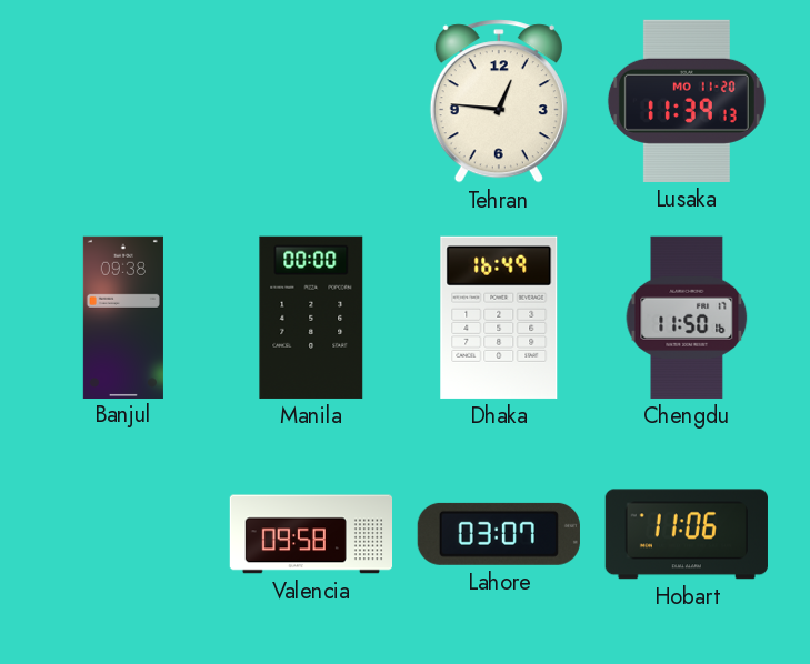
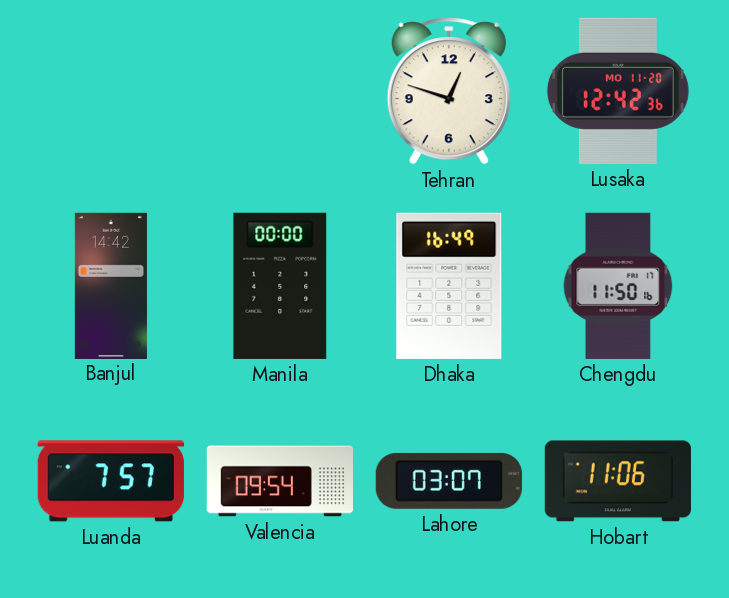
Tehran: 12:46 -> 12:48
Lusaka: 11:39 -> 12:42
Banjul: 09:38 -> 14:42
Luanda: none -> 7:57
Valencia: 09:58 -> 09:54
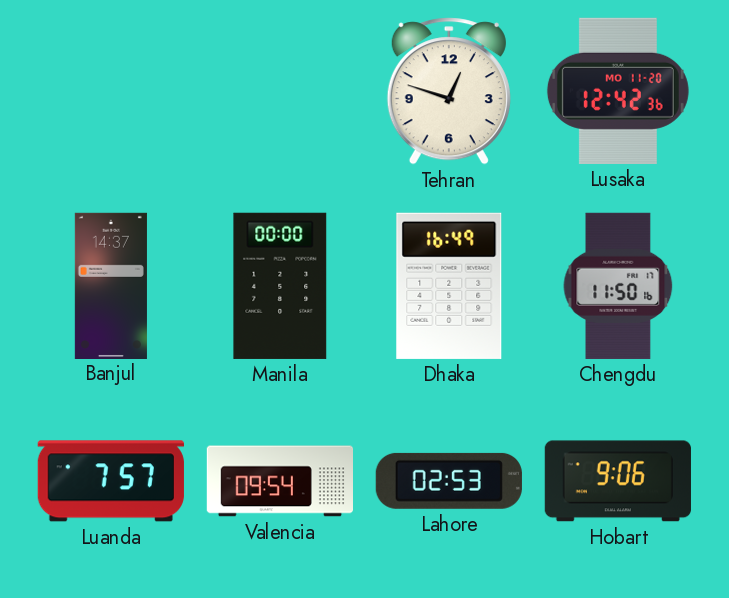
Banjul: 14:42 -> 14:37
Lahore: 03:07 -> 02:53
Hobart: 11:06 -> 9:06
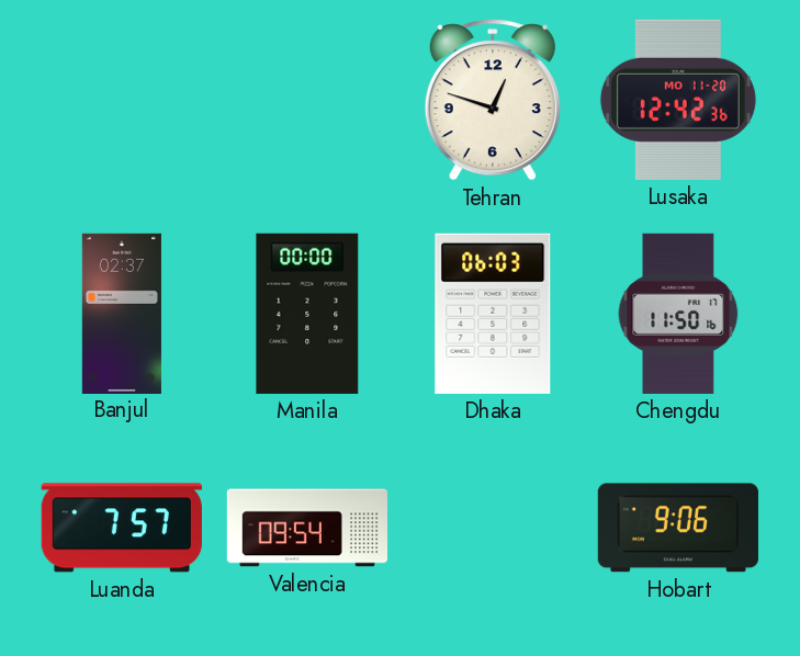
Banjul: 14:37 -> 02:37
Dhaka: 16:49 -> 06:03
Lahore: 02:53 -> none
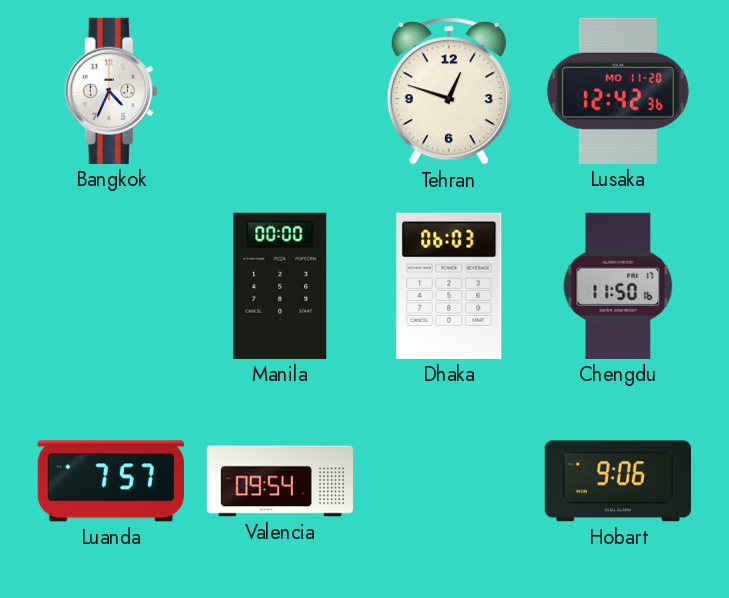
Bangkok: none -> 4:34
Banjul: 02:37 -> none
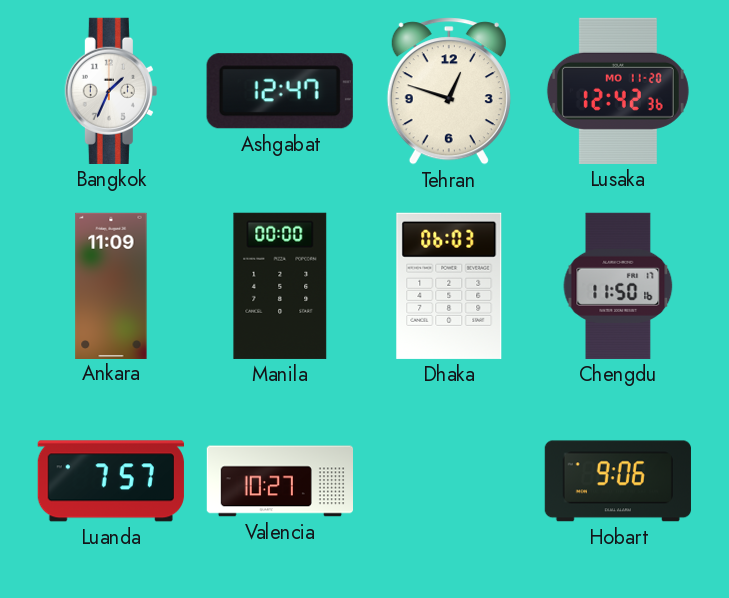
Bangkok: 4:34 -> 1:34
Ashgabat: none -> 12:47
Ankara: none -> 11:09
Valencia: 09:54 -> 10:27
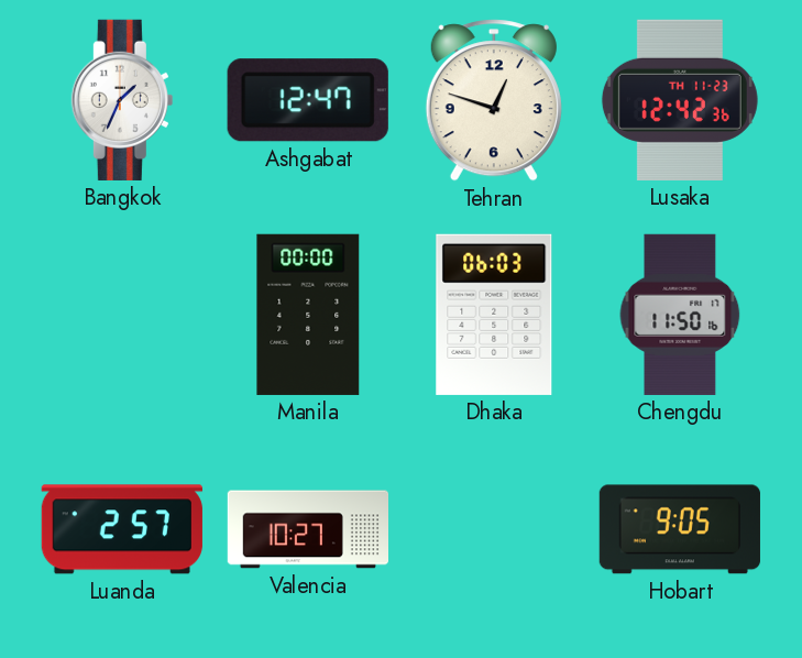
Lusaka date: MO 11-20 -> TH 11-23
Ankara: 11:09 -> none
Luanda: 7:57 -> 2:57
Hobart: 9:06 -> 9:05
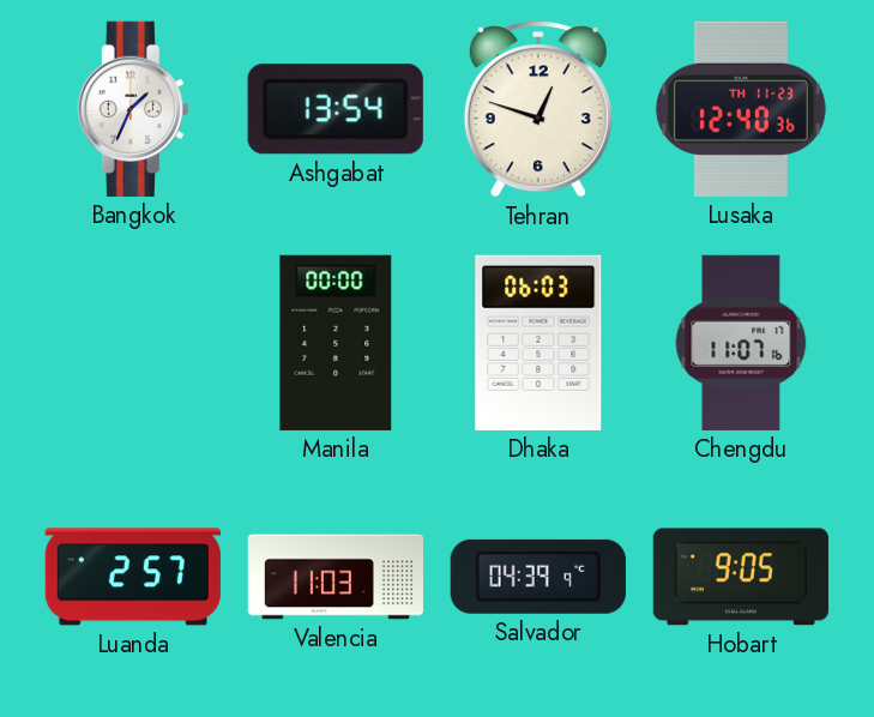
Ashgabat: 12:47 -> 13:54
Lusaka: 12:42 -> 12:40
Chengdu: 11:50 -> 11:07
Valencia: 10:27 -> 11:03
Salvador: none -> 04:39
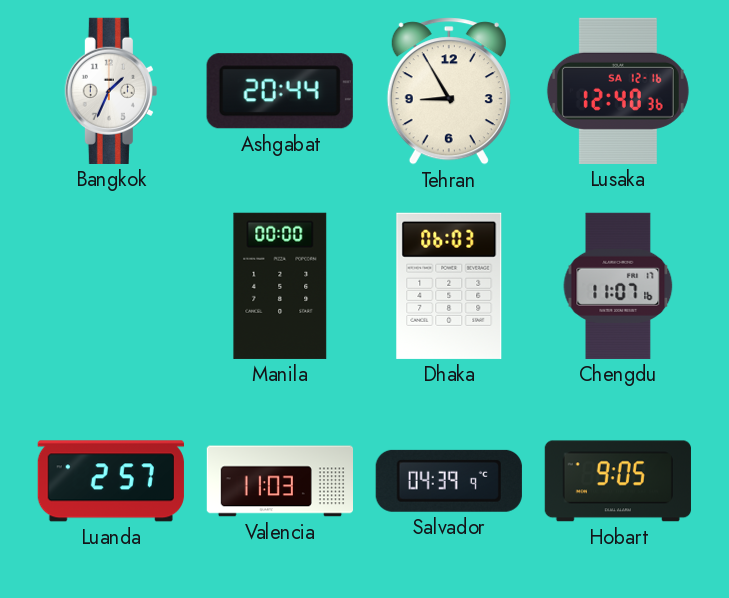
Ashgabat: 13:54 -> 20:44
Tehran: 12:48 -> 8:55
Lusaka date: TH 11-23 -> SA 12-16
